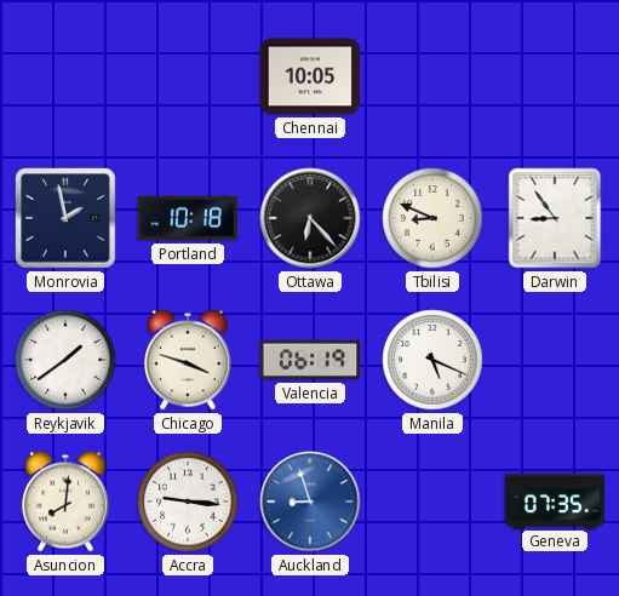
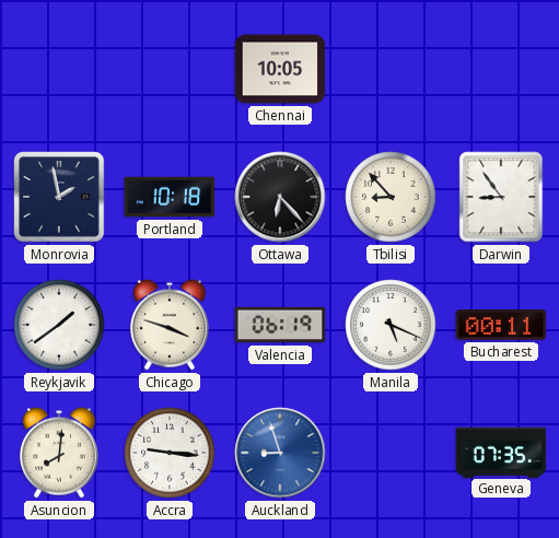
Tbilisi: 8:49 -> 8:53
Bucharest: none -> 00:11
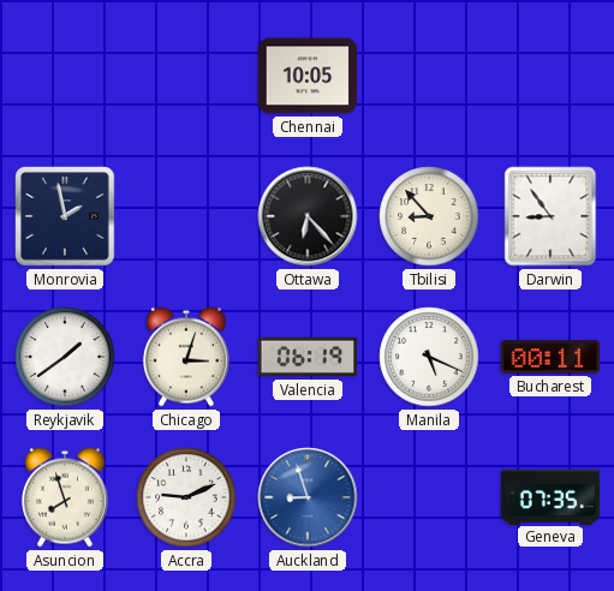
Portland: 10:18 -> none
Chicago: 3:48 -> 3:03
Asuncion: 8:01 -> 7:57
Accra: 9:16 -> 9:11
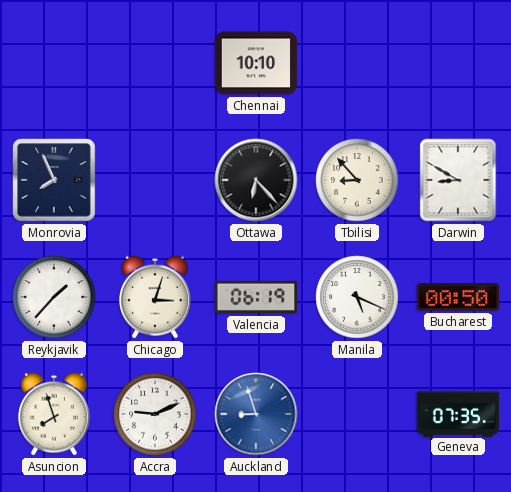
Chennai: 10:05 -> 10:10
Monrovia: 1:58 -> 7:56
Darwin: 8:54 -> 8:50
Reykjavik: 1:39 -> 1:37
Bucharest: 00:11 -> 00:50
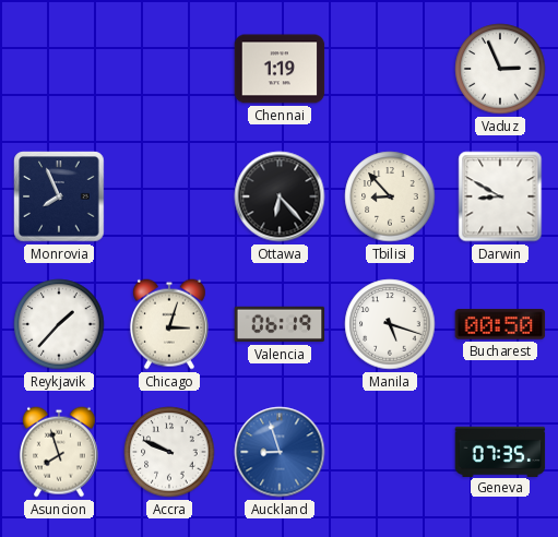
Chennai: 10:10 -> 1:19
Vaduz: none -> 2:56
Manila: 5:19 -> 5:18
Accra: 9:11 -> 9:49
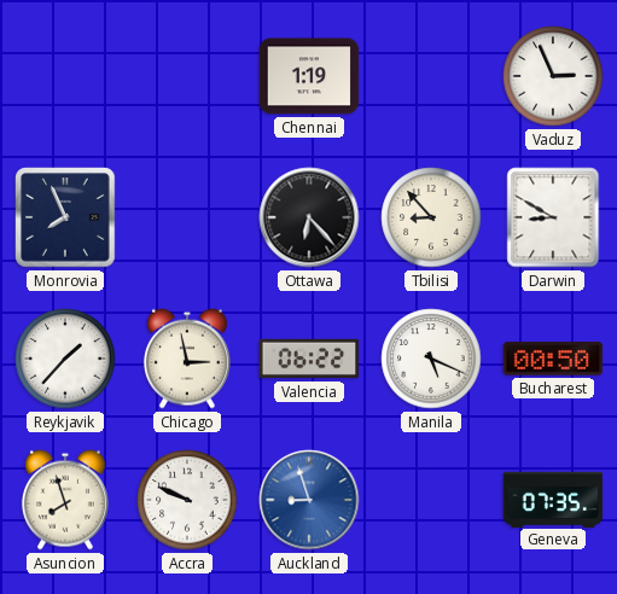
Chicago: 3:03 -> 2:58
Valencia: 06:19 -> 06:22
Manila: 5:18 -> 5:19
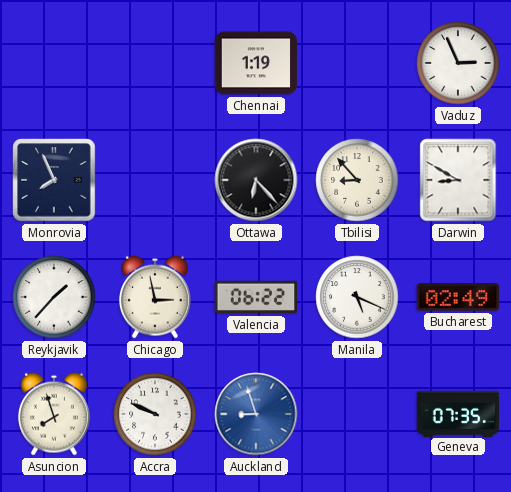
Bucharest: 00:50 -> 02:49
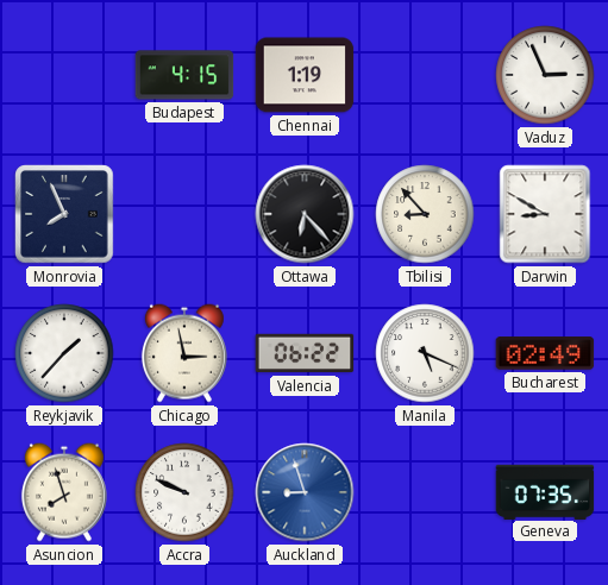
Budapest: none -> 4:15
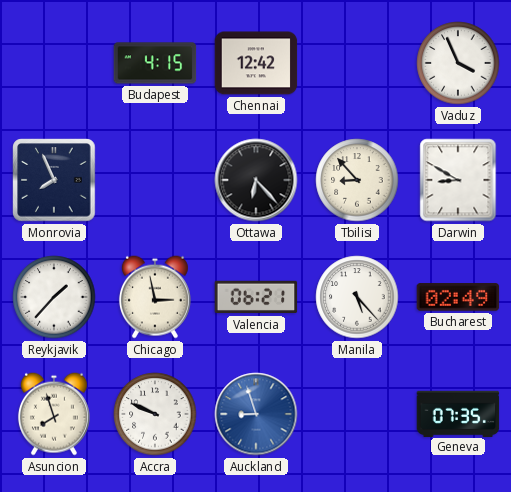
Chennai: 1:19 -> 12:42
Vaduz: 2:56 -> 3:56
Valencia: 06:22 -> 06:21
Manila: 5:19 -> 5:23
